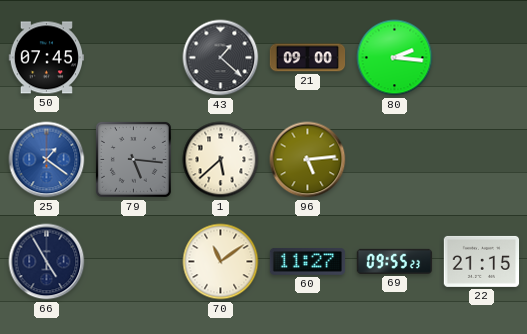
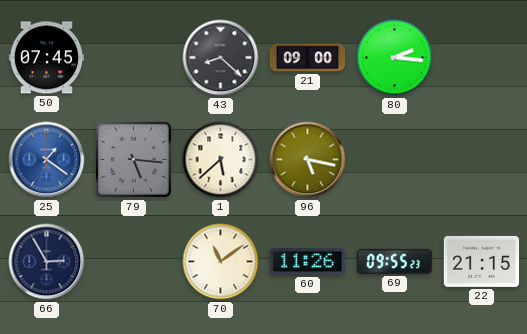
43: 1:22 -> 8:22
96: 5:14 -> 5:17
66: 4:55 -> 2:55
60: 11:27 -> 11:26
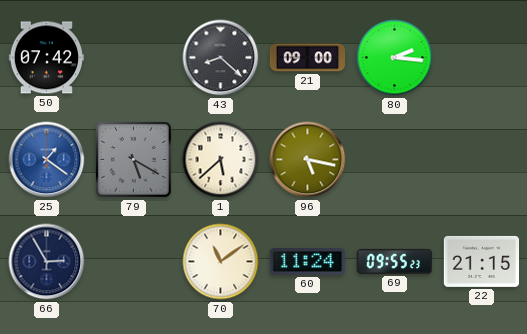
50: 07:45 -> 07:42
79: 5:16 -> 5:20
60: 11:26 -> 11:24
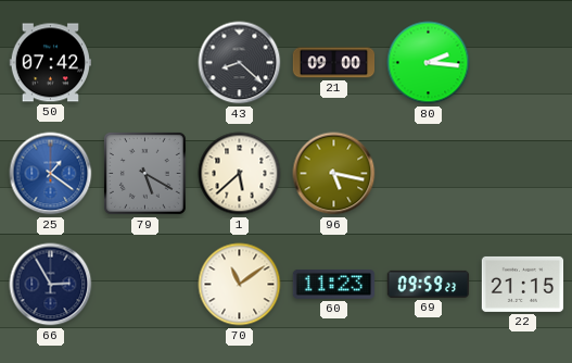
60: 11:24 -> 11:23
69: 09:55 -> 09:59
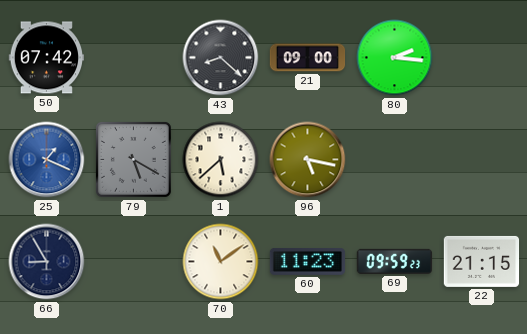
25: 1:21 -> 1:19
66: 2:55 -> 8:55
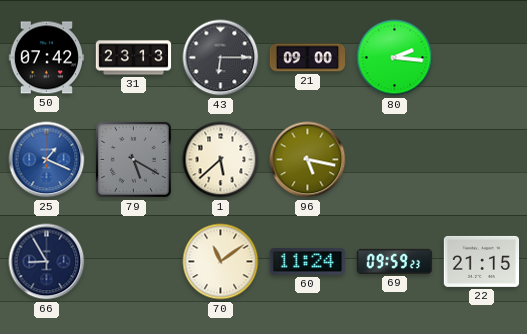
31: none -> 23:13
43: 8:22 -> 6:15
60: 11:23 -> 11:24
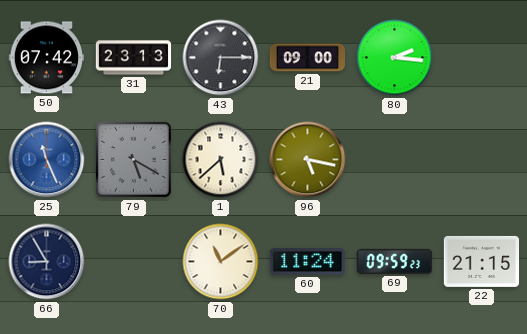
25: 1:19 -> 11:26
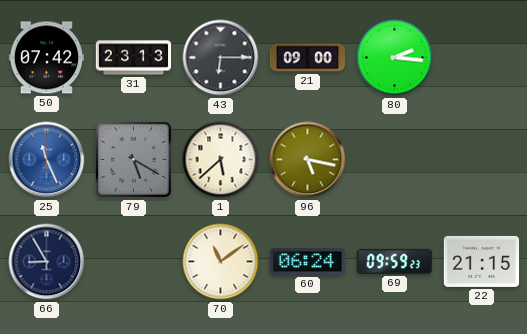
60: 11:24 -> 06:24
